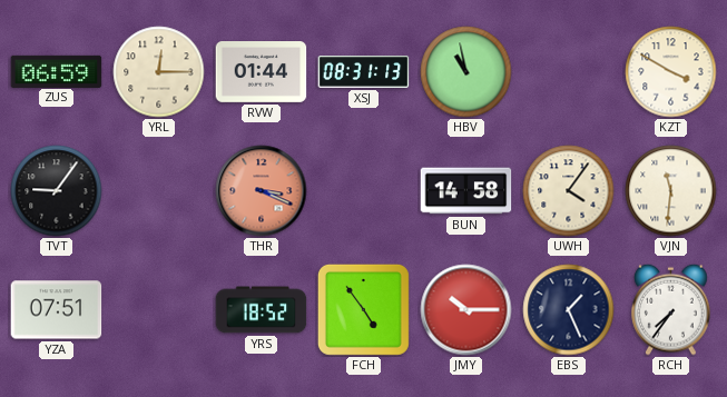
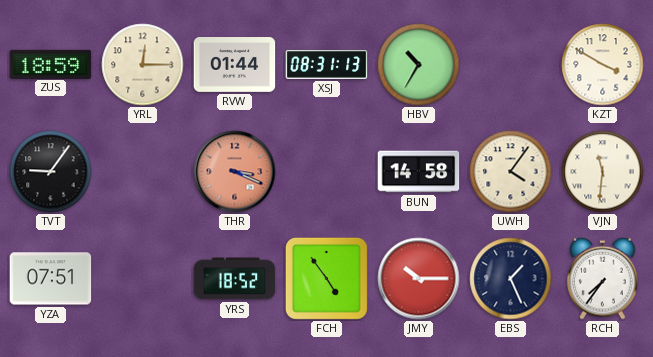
ZUS: 06:59 -> 18:59
HBV: 10:58 -> 10:35
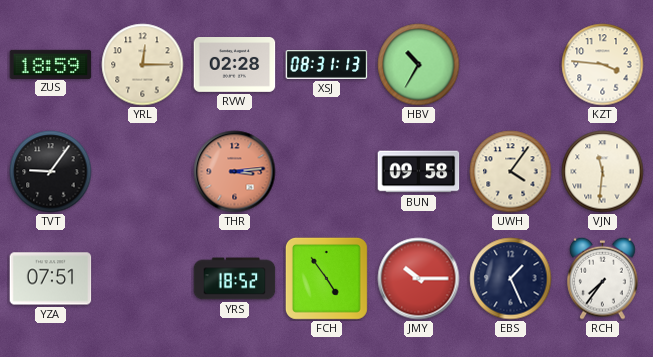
RVW: 01:44 -> 02:28
KZT: 3:50 -> 3:46
THR: 3:19 -> 3:14
BUN: 14:58 -> 09:58
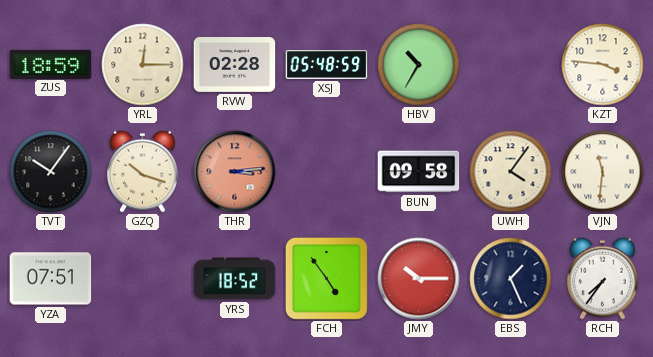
XSJ: 08:31 -> 05:48
TVT: 9:06 -> 10:06
GZQ: none -> 10:18
